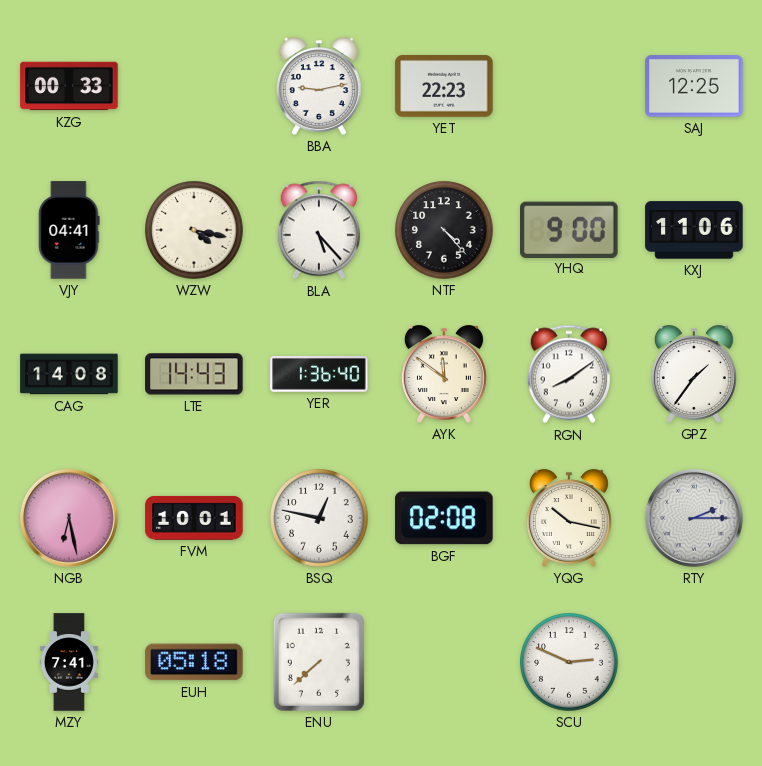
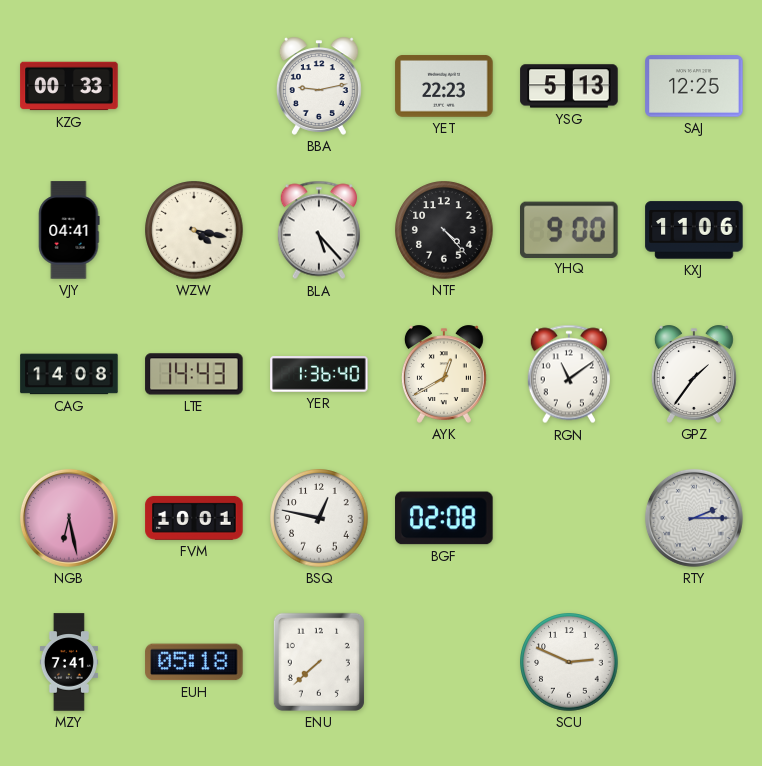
YSG: none -> 5:13
AYK: 11:51 -> 12:40
RGN: 8:09 -> 11:09
YQG: 10:17 -> none
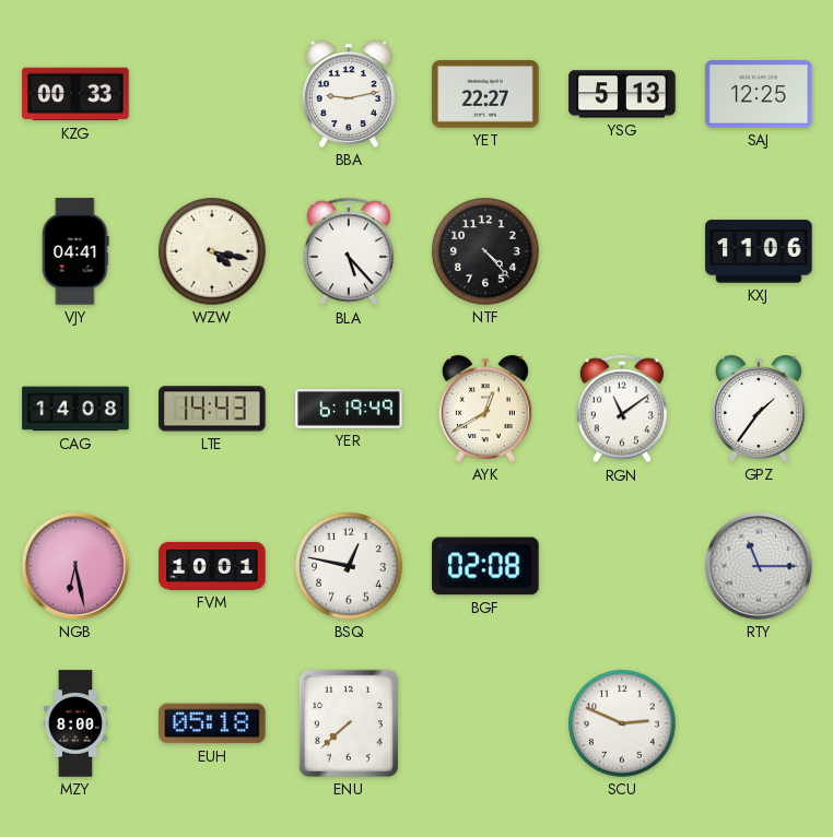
YET: 22:23 -> 22:27
YHQ: 9:00 -> none
YER: 1:36 -> 6:19
RTY: 2:15 -> 11:15
MZY: 7:41 -> 8:00
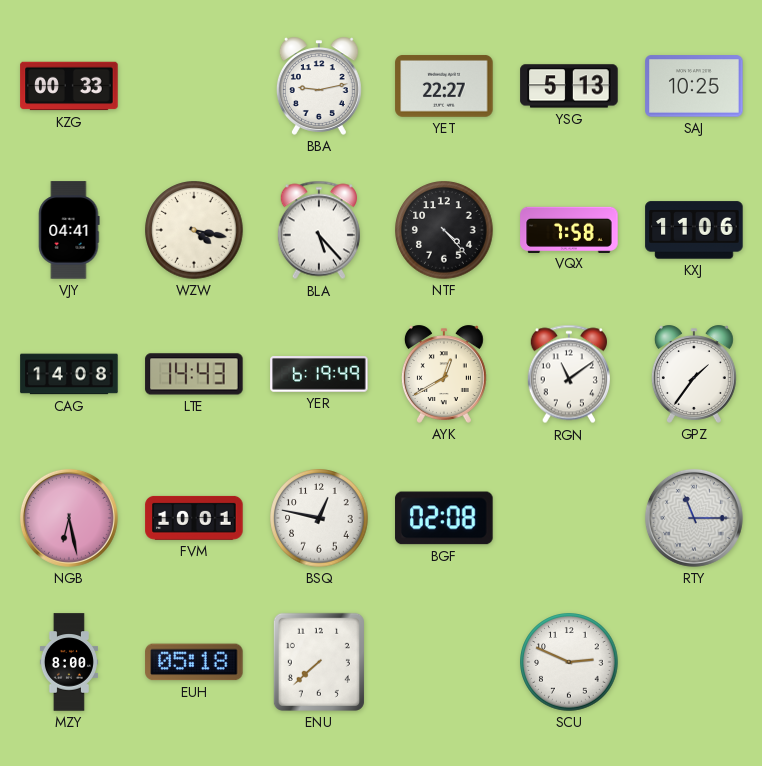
SAJ: 12:25 -> 10:25
VQX: none -> 7:58
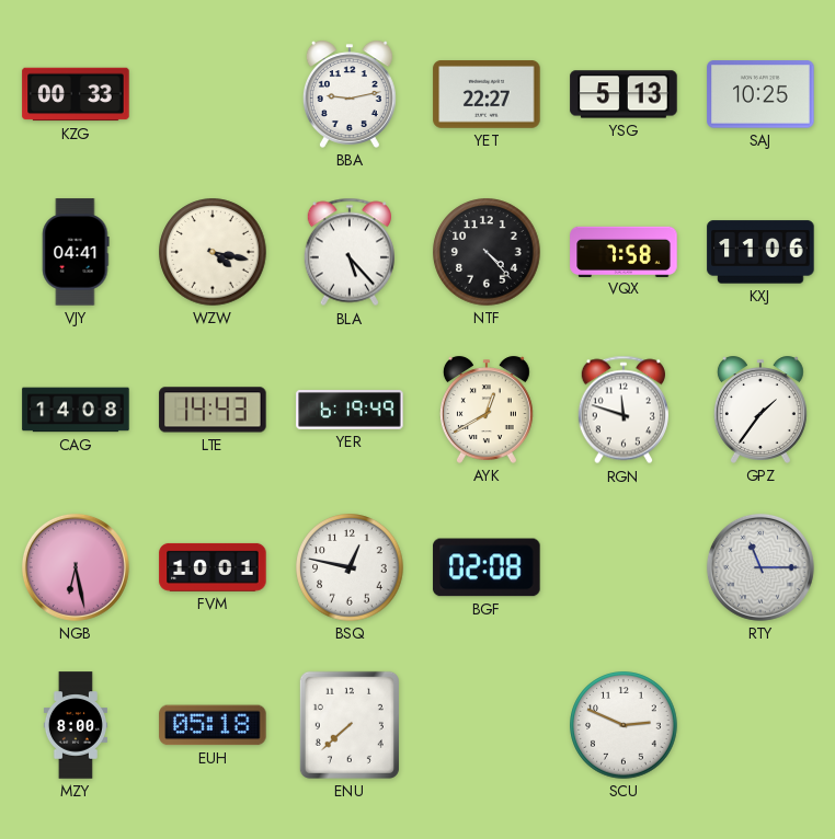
RGN: 11:09 -> 11:48
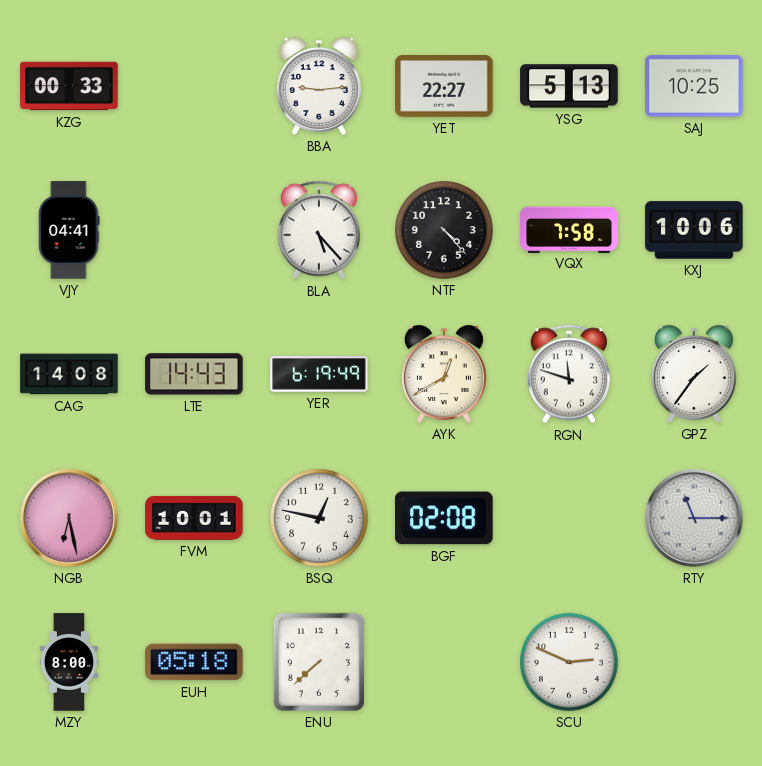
BBA: 9:13 -> 9:14
WZW: 4:17 -> none
KXJ: 11:06 -> 10:06
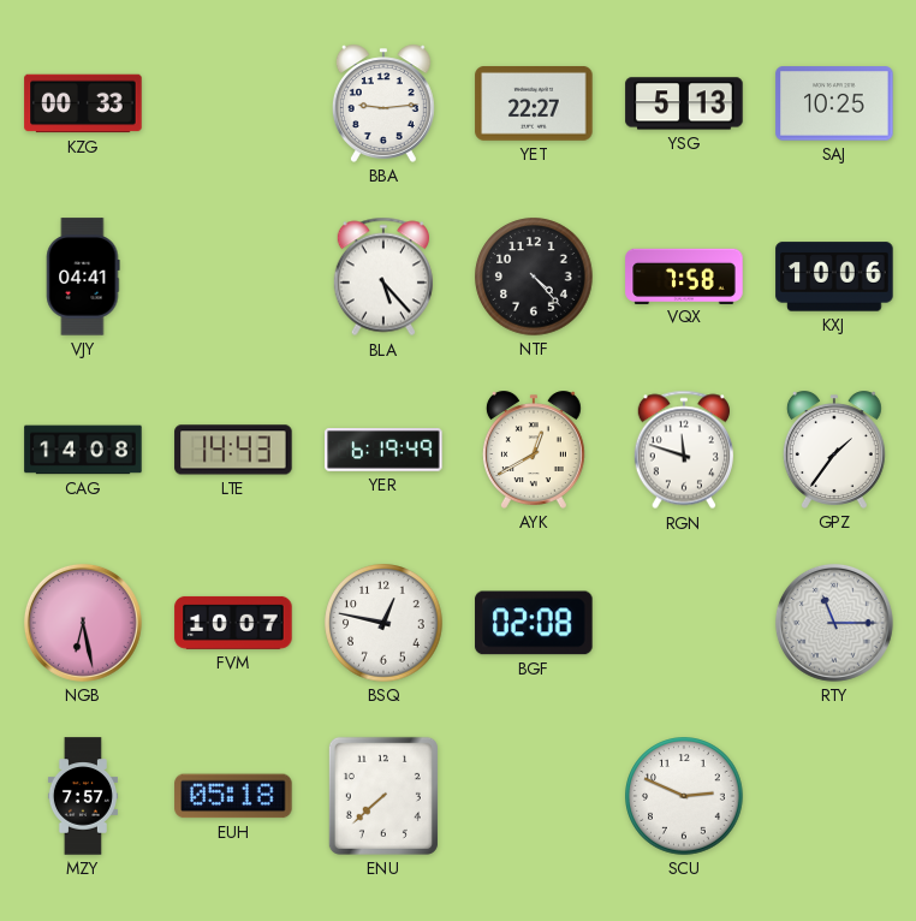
FVM: 10:01 -> 10:07
MZY: 8:00 -> 7:57
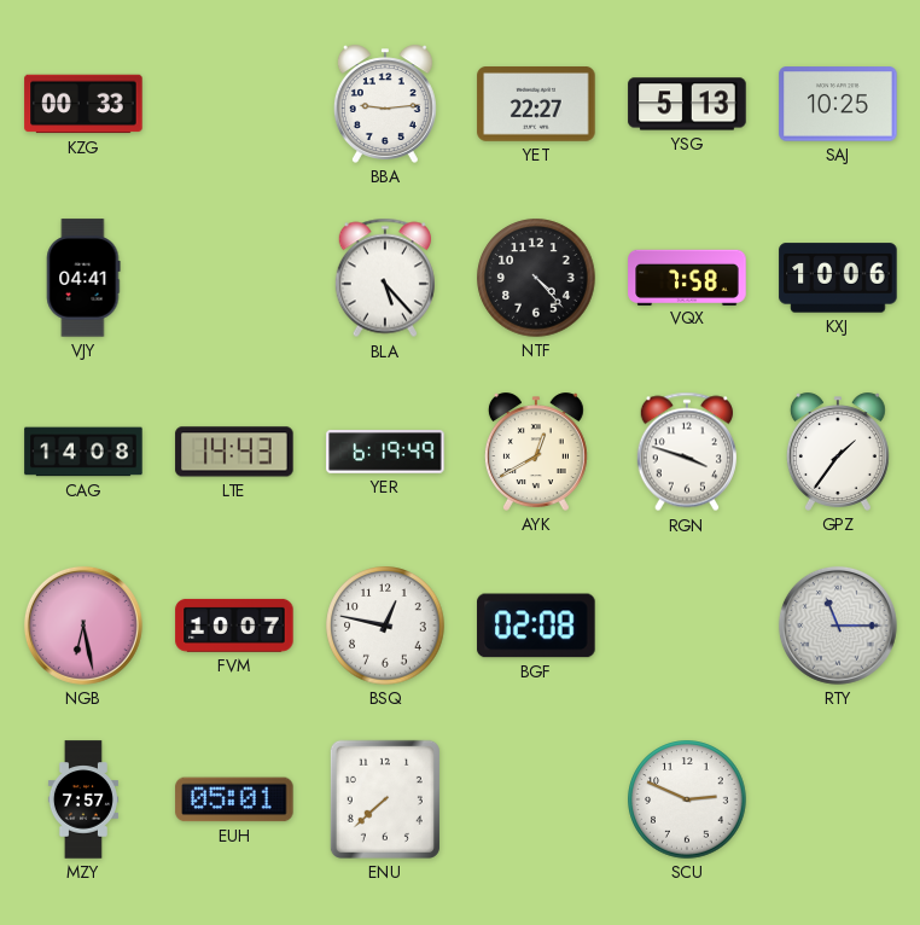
RGN: 11:48 -> 3:48
EUH: 05:18 -> 05:01
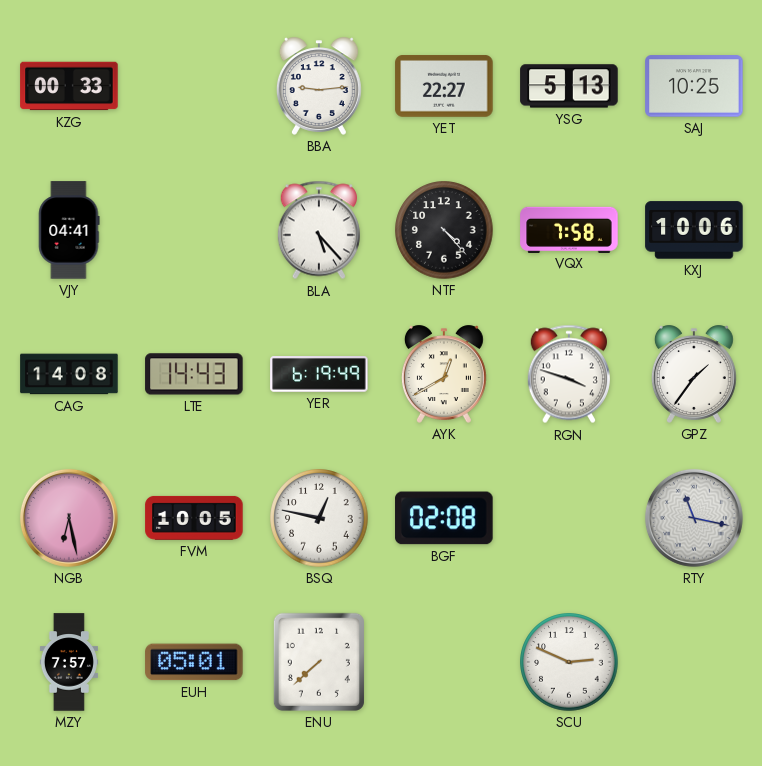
FVM: 10:07 -> 10:05
RTY: 11:15 -> 11:17
